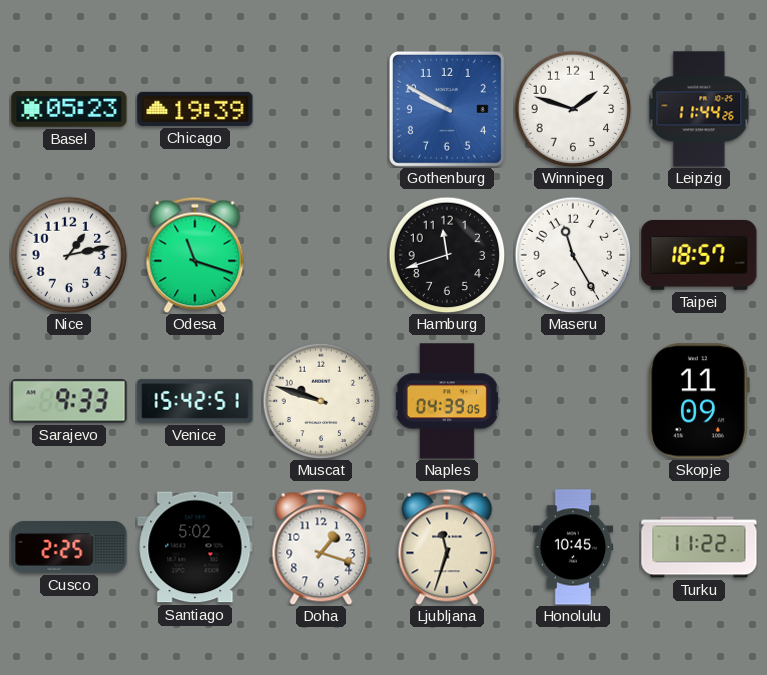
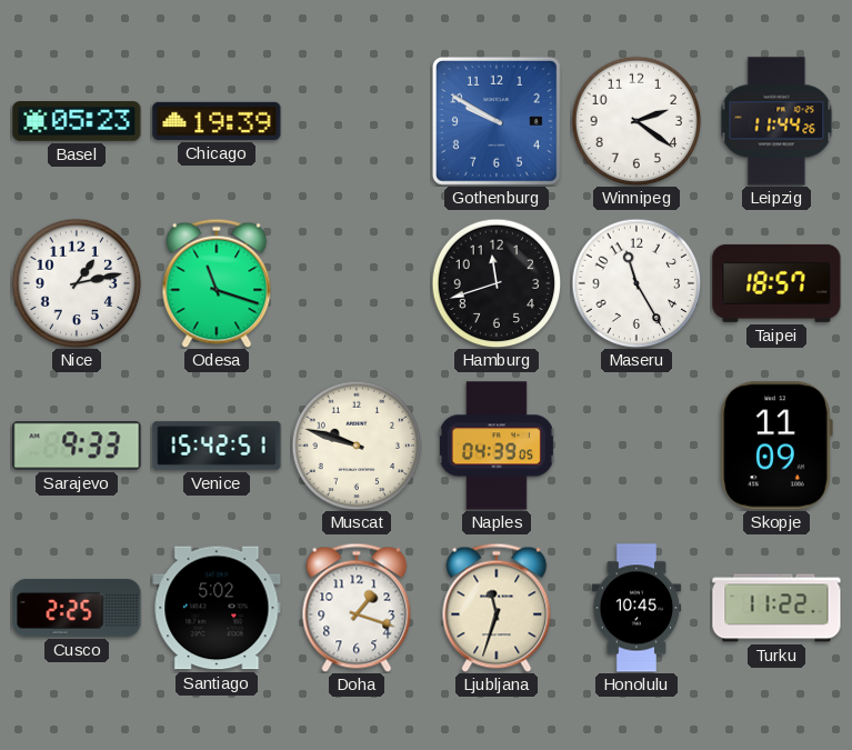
Winnipeg: 1:48 -> 2:21
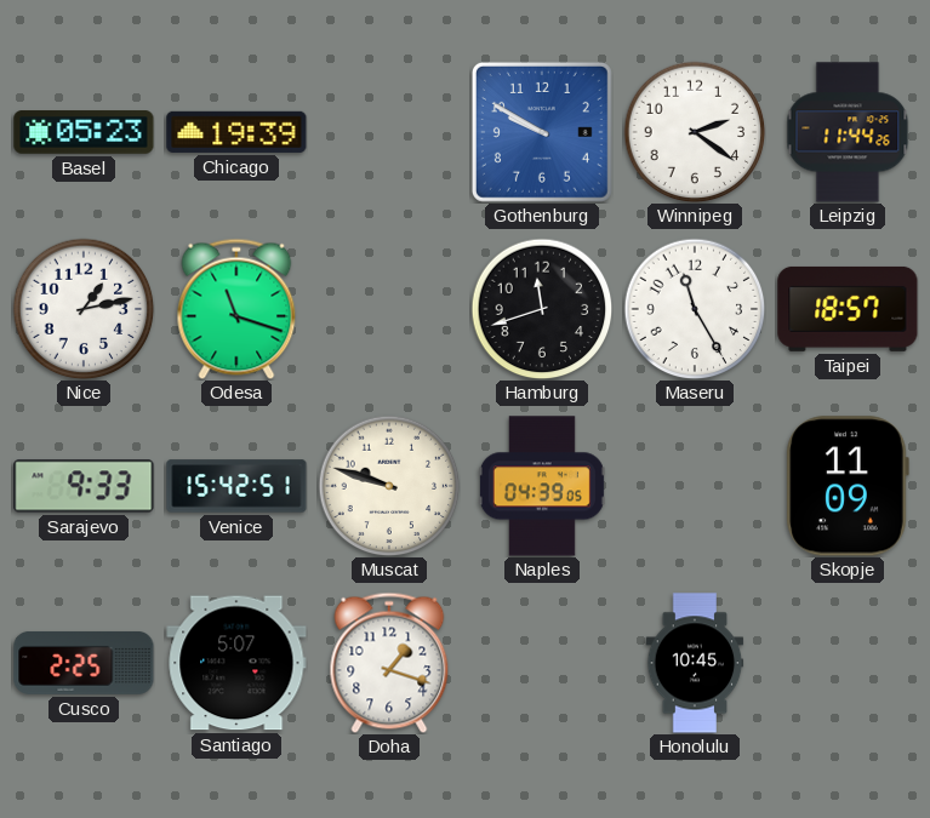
Santiago: 5:02 -> 5:07
Ljubljana: 11:33 -> none
Turku: 11:22 -> none
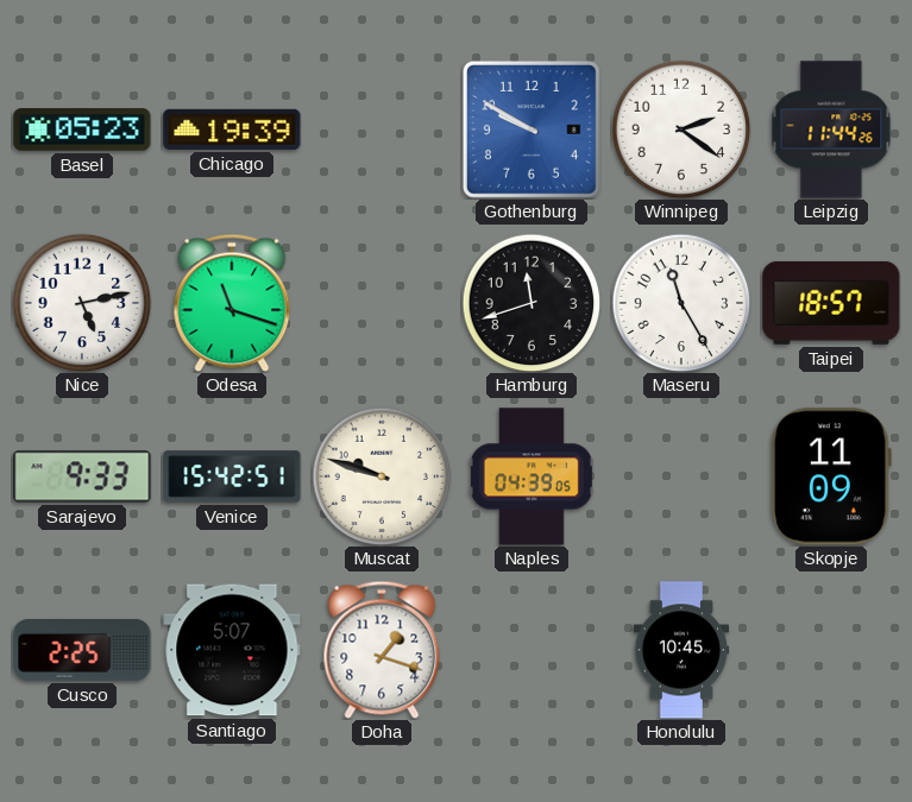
Nice: 1:13 -> 5:13
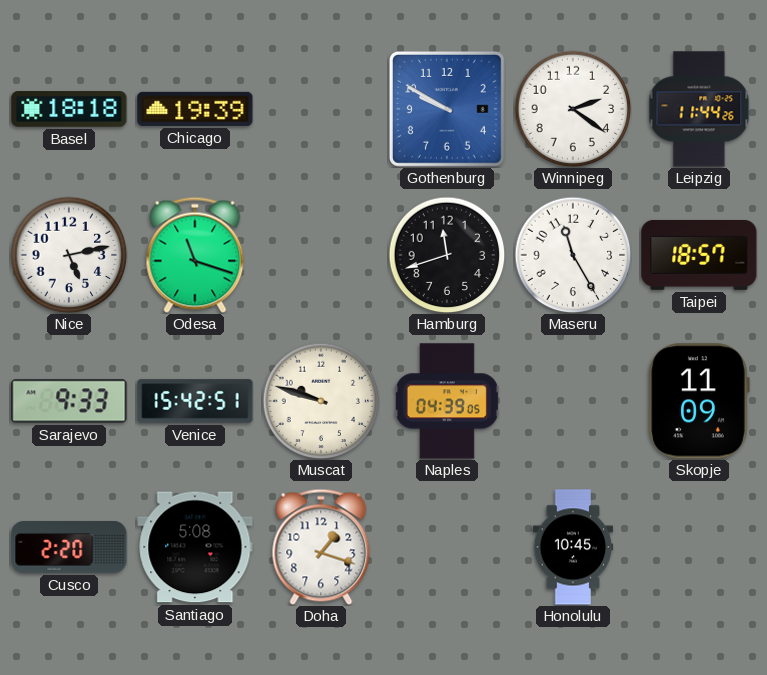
Basel: 05:23 -> 18:18
Cusco: 2:25 -> 2:20
Santiago: 5:07 -> 5:08
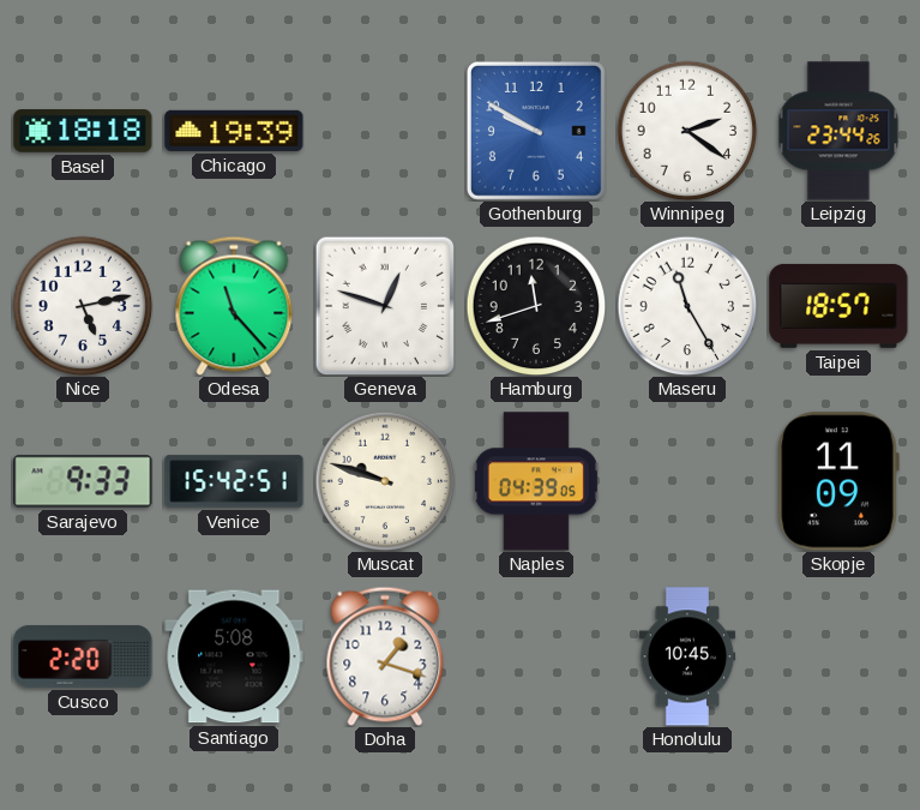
Leipzig: 11:44 -> 23:44
Odesa: 11:18 -> 11:23
Geneva: none -> 12:48
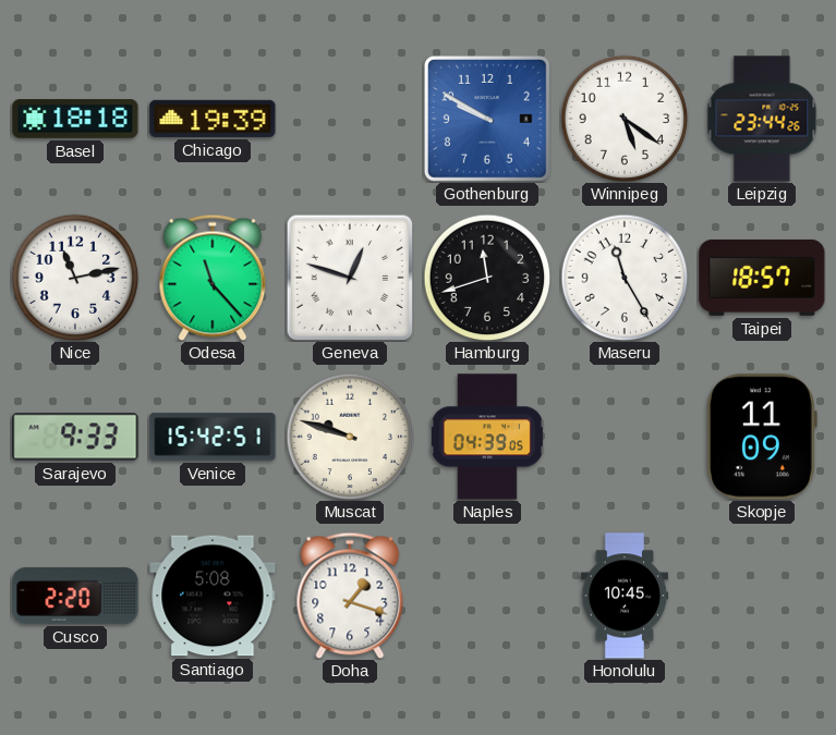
Winnipeg: 2:21 -> 5:21
Nice: 5:13 -> 11:13
